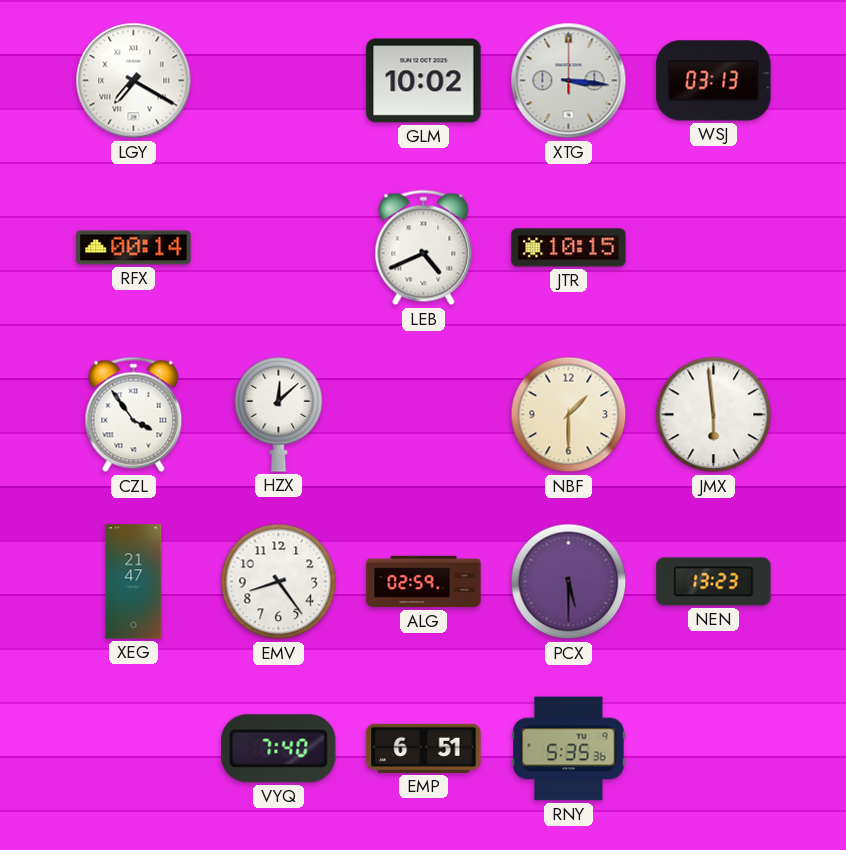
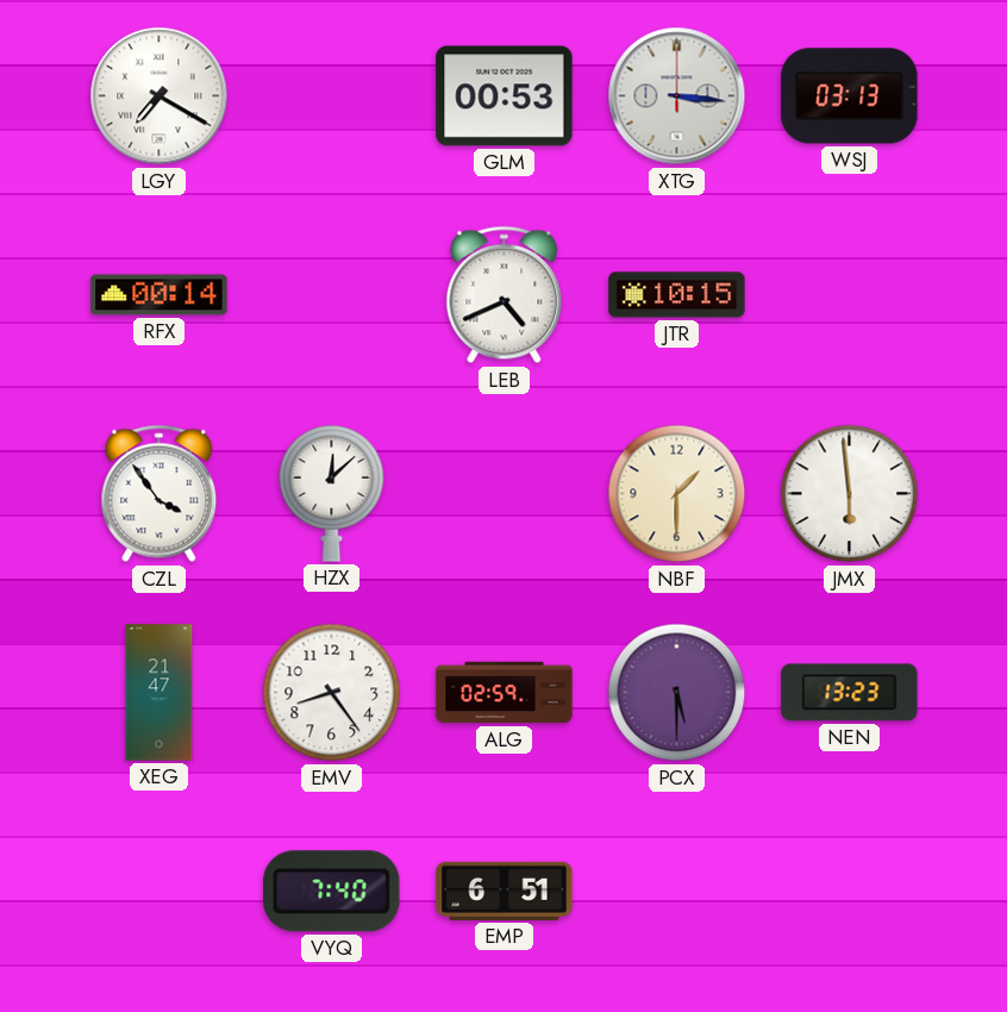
GLM: 10:02 -> 00:53
RNY: 5:35 -> none
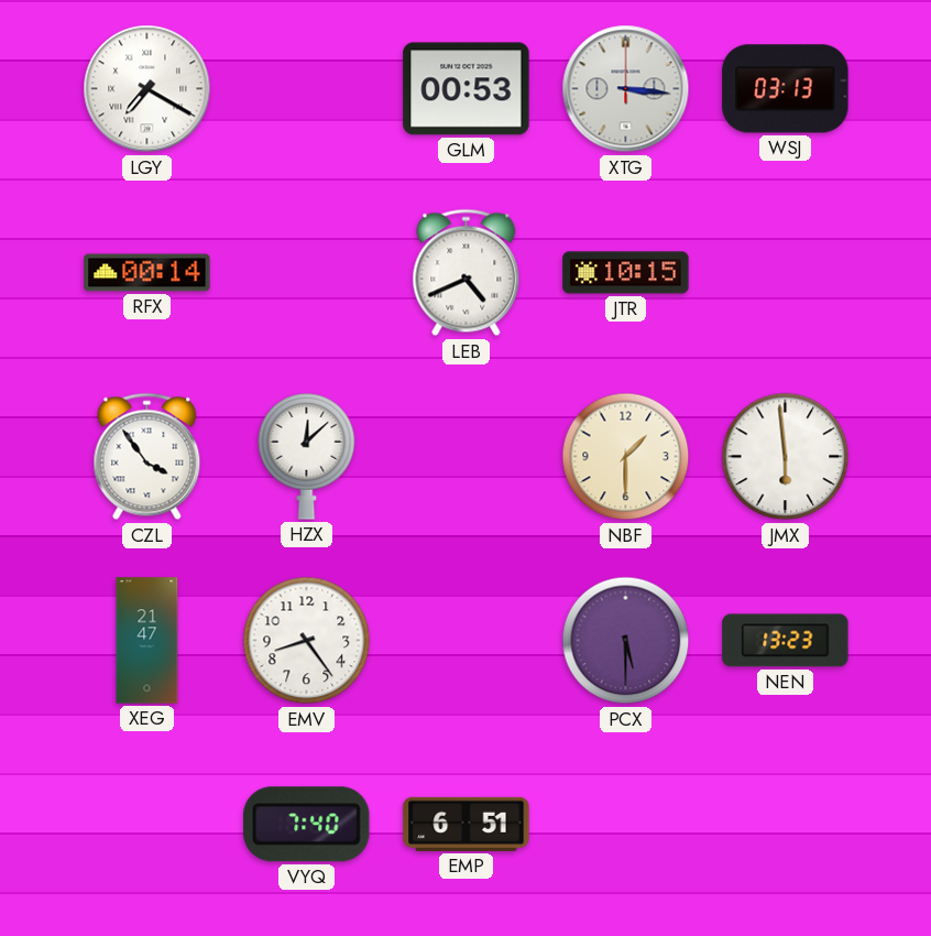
ALG: 02:59 -> none
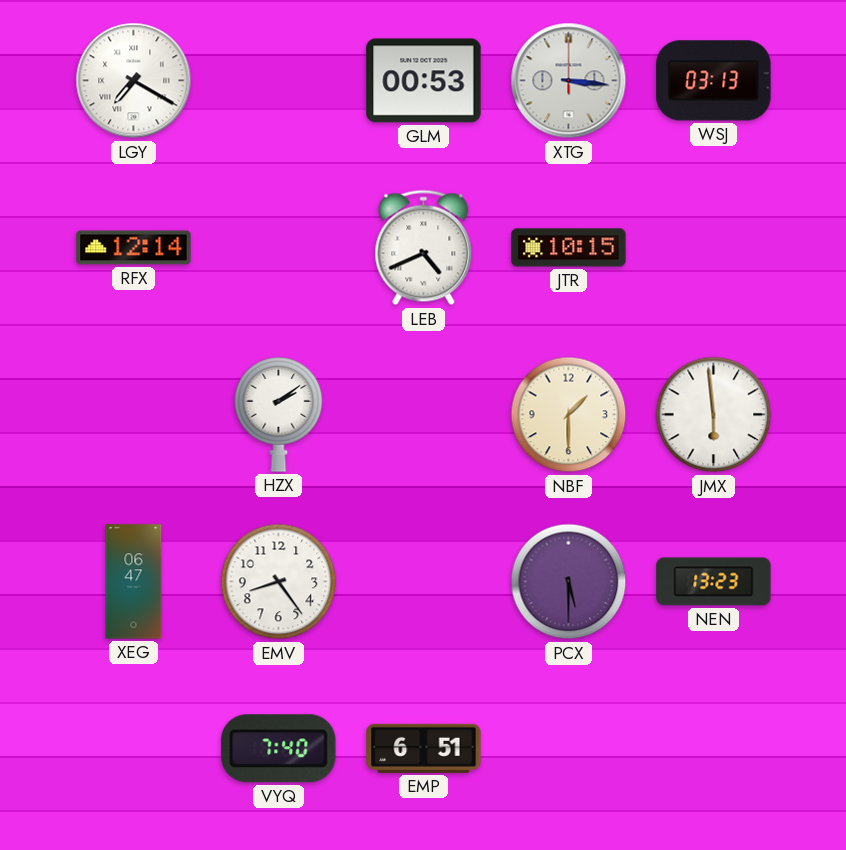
RFX: 00:14 -> 12:14
CZL: 3:54 -> none
HZX: 12:08 -> 2:09
XEG: 21:47 -> 06:47
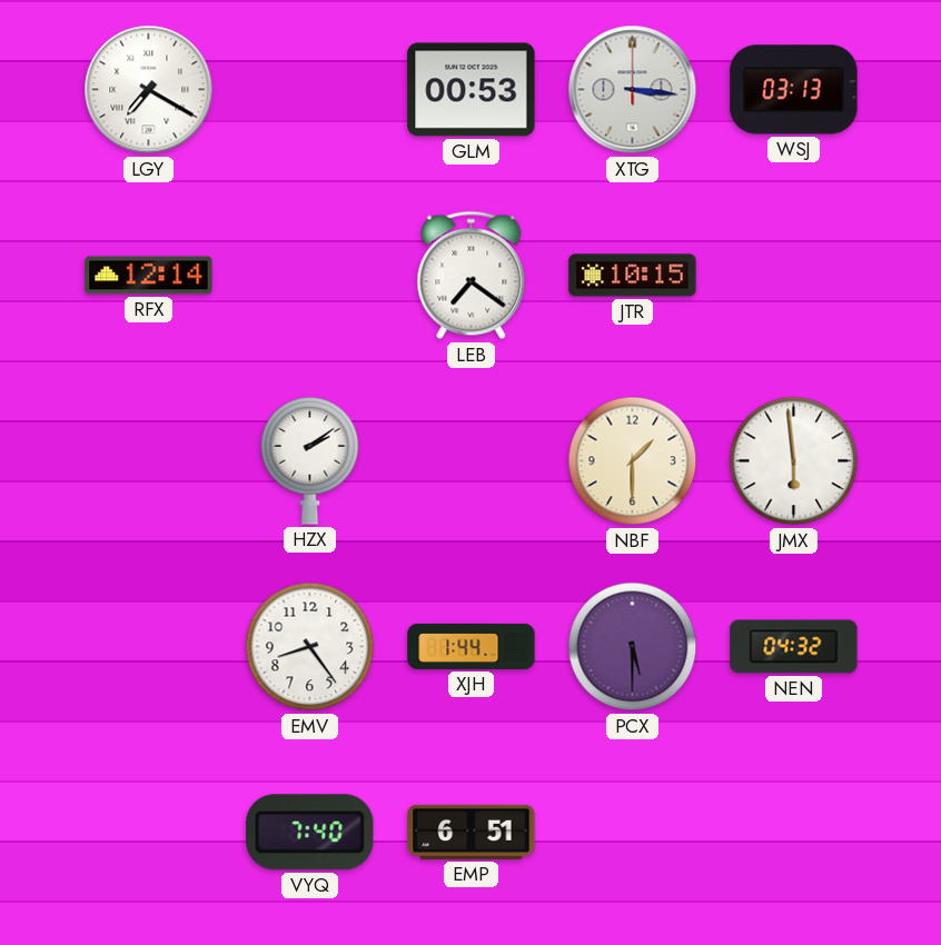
LEB: 4:41 -> 7:21
XEG: 06:47 -> none
XJH: none -> 1:44
NEN: 13:23 -> 04:32
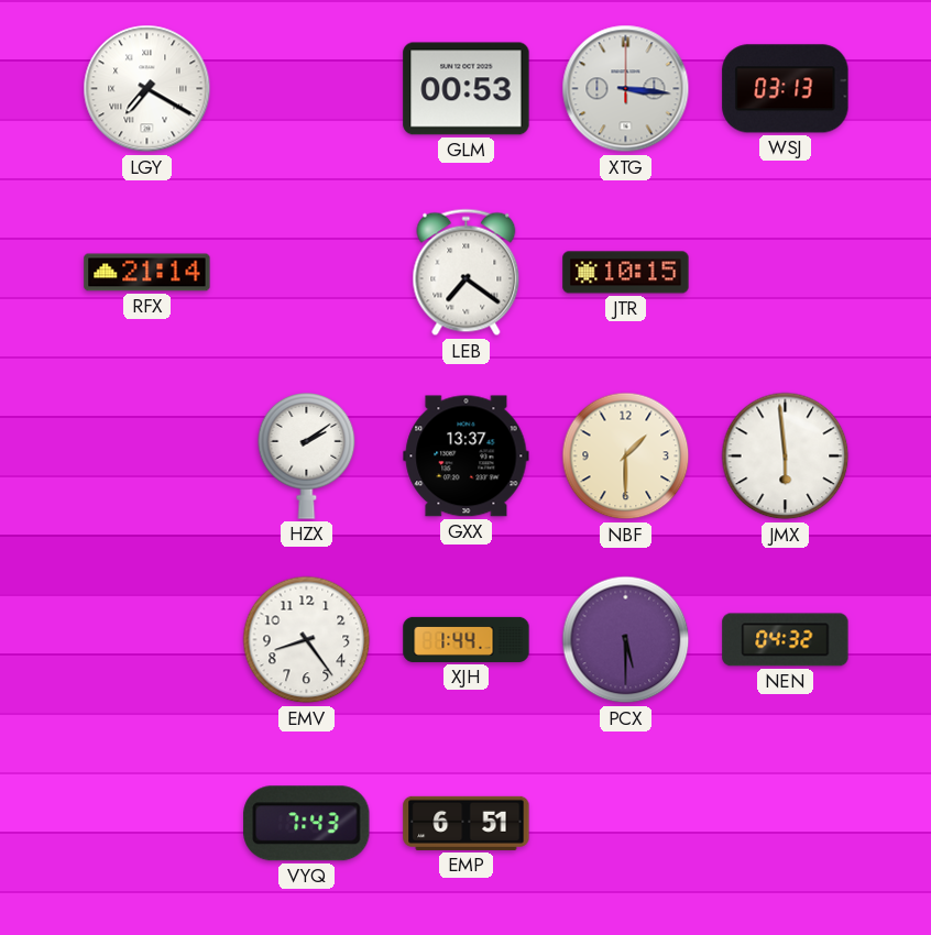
RFX: 12:14 -> 21:14
GXX: none -> 13:37
VYQ: 7:40 -> 7:43
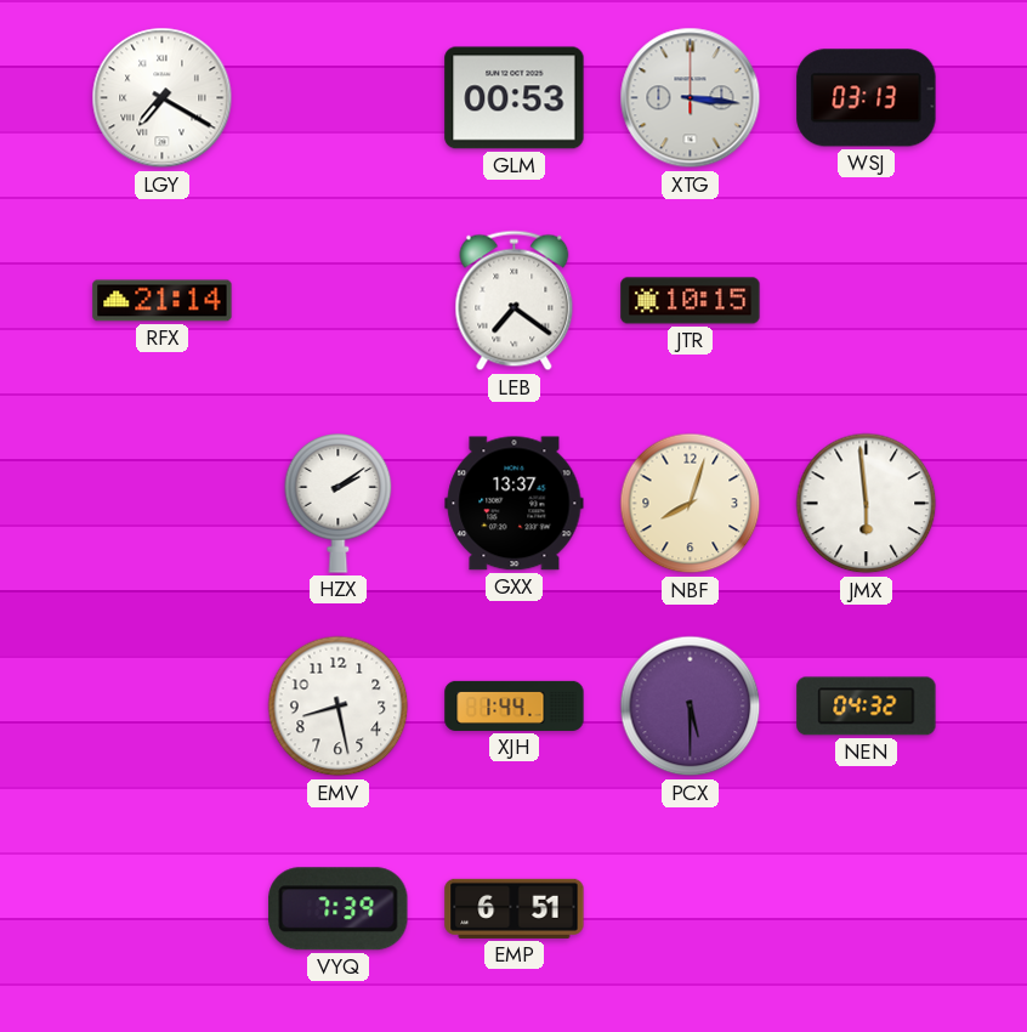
NBF: 1:30 -> 8:03
EMV: 8:24 -> 8:28
VYQ: 7:43 -> 7:39
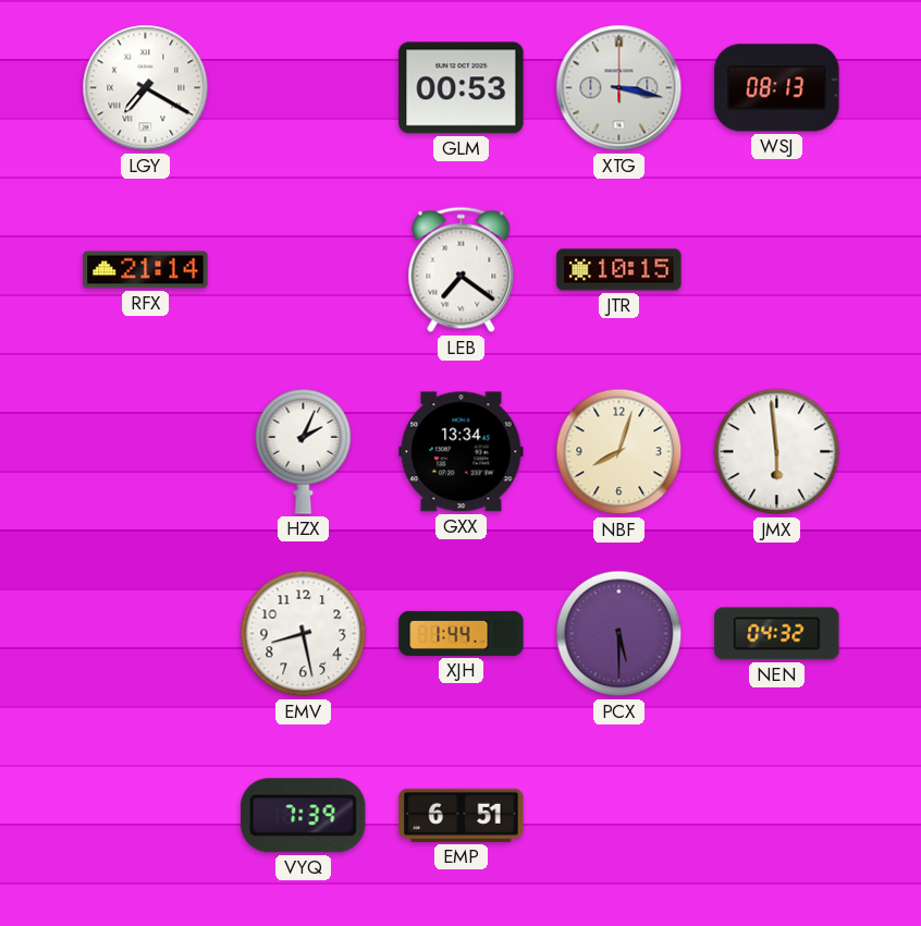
XTG: 3:16 -> 3:17
WSJ: 03:13 -> 08:13
HZX: 2:09 -> 2:04
GXX: 13:37 -> 13:34
